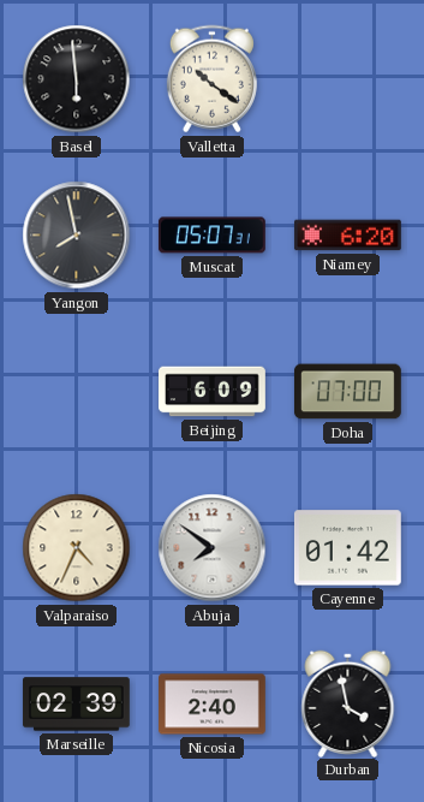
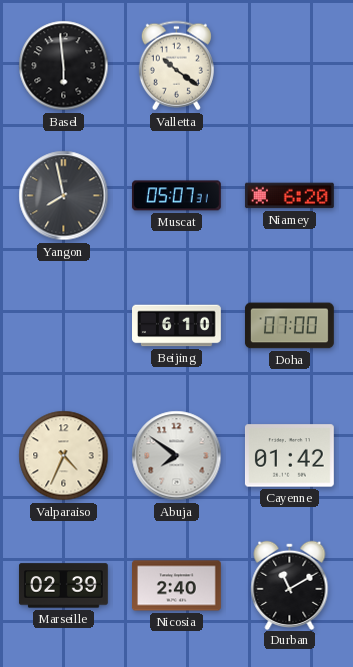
Beijing: 6:09 -> 6:10
Durban: 3:58 -> 11:10
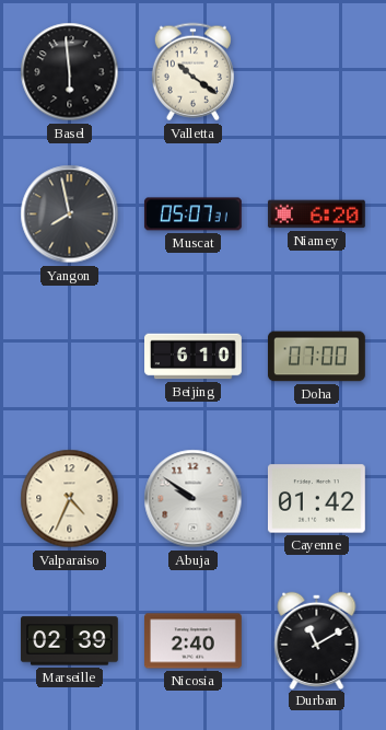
Abuja: 7:51 -> 9:51
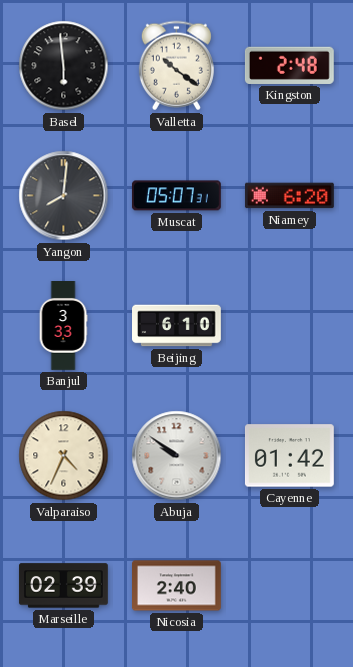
Kingston: none -> 2:48
Yangon: 7:58 -> 8:01
Banjul: none -> 3:33
Doha: 07:00 -> none
Durban: 11:10 -> none
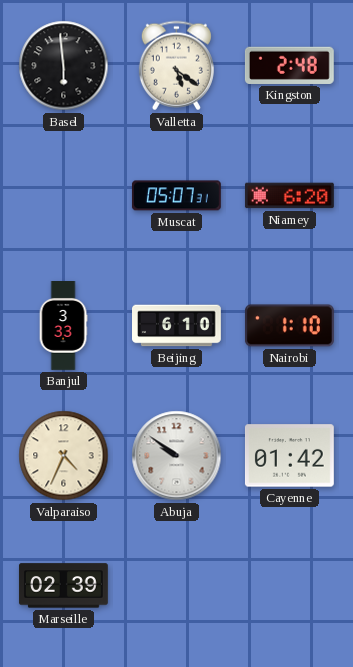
Valletta: 10:21 -> 5:21
Yangon: 8:01 -> none
Nairobi: none -> 1:10
Nicosia: 2:40 -> none
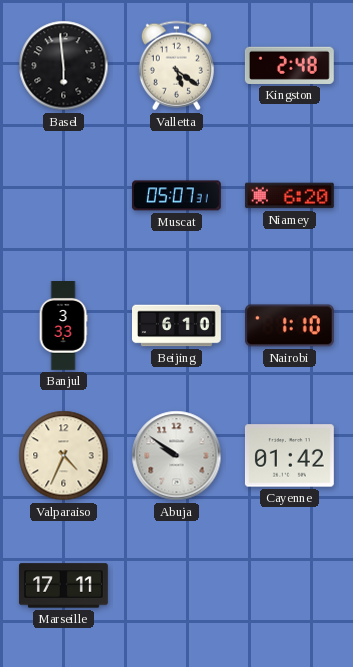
Marseille: 02:39 -> 17:11
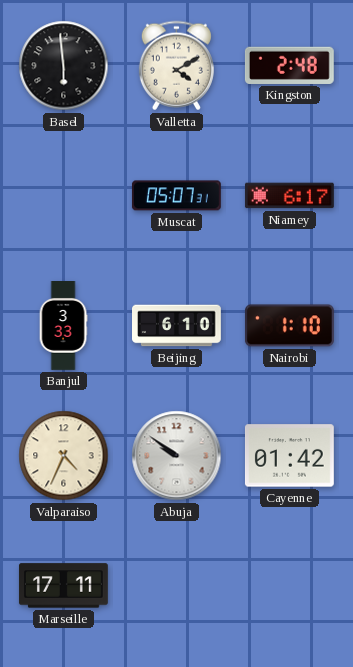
Valletta: 5:21 -> 4:10
Niamey: 6:20 -> 6:17
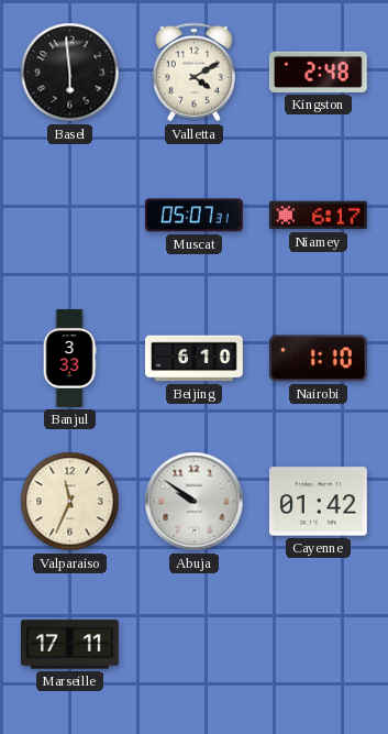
Valparaiso: 4:34 -> 11:34
